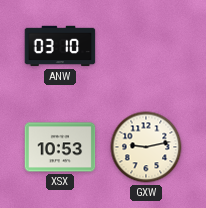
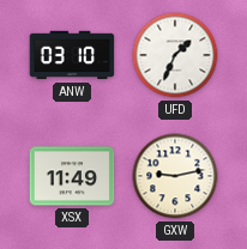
UFD: none -> 1:34
XSX: 10:53 -> 11:49
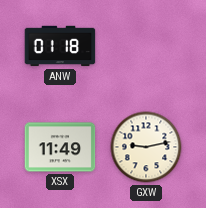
ANW: 03:10 -> 01:18
UFD: 1:34 -> none
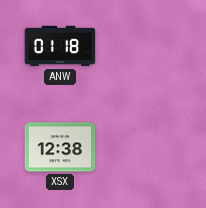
XSX: 11:49 -> 12:38
GXW: 9:13 -> none
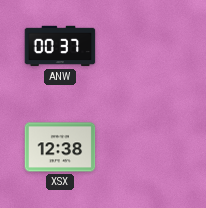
ANW: 01:18 -> 00:37
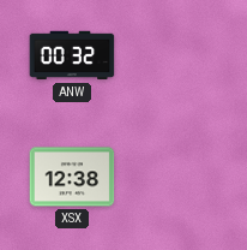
ANW: 00:37 -> 00:32
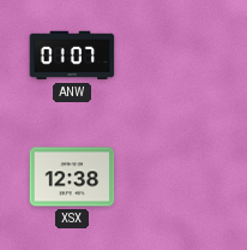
ANW: 00:32 -> 01:07
